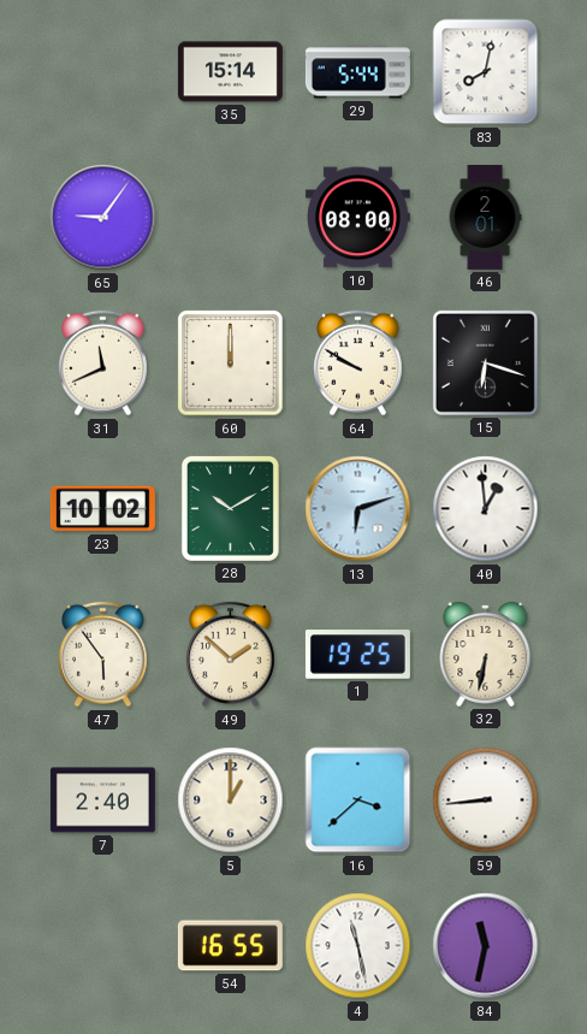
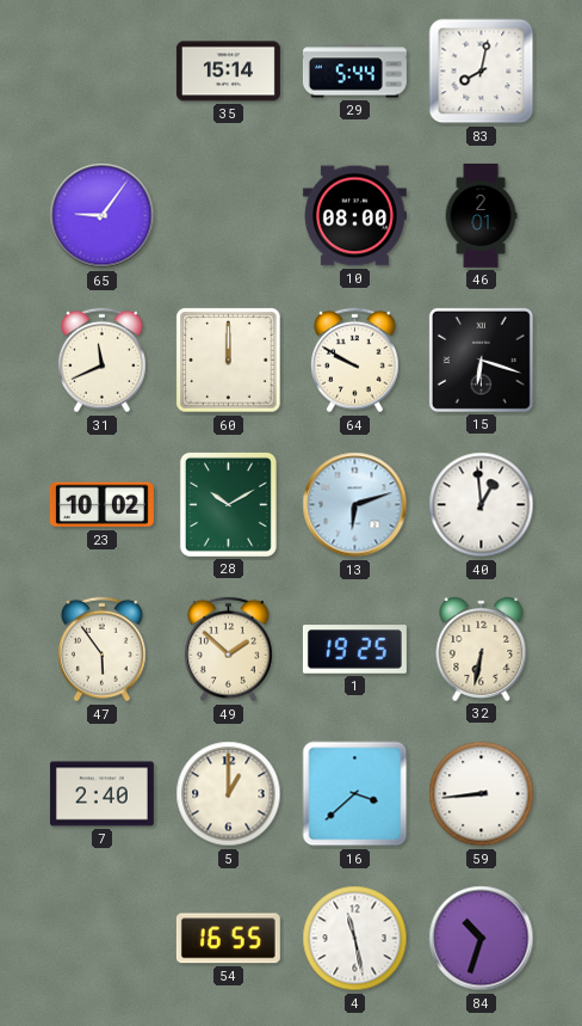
84: 11:32 -> 10:33
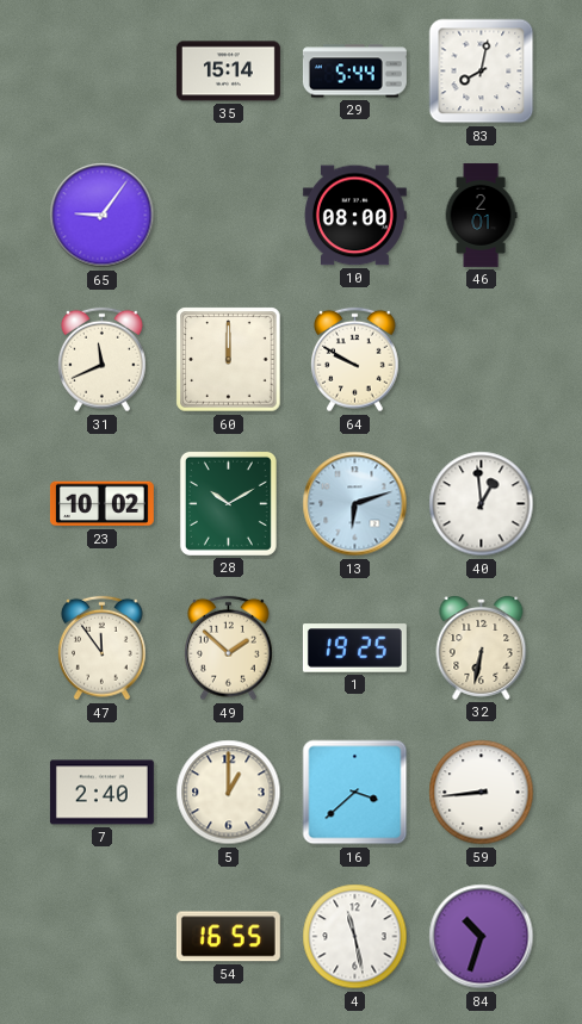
15: 6:18 -> none
47: 5:54 -> 11:54
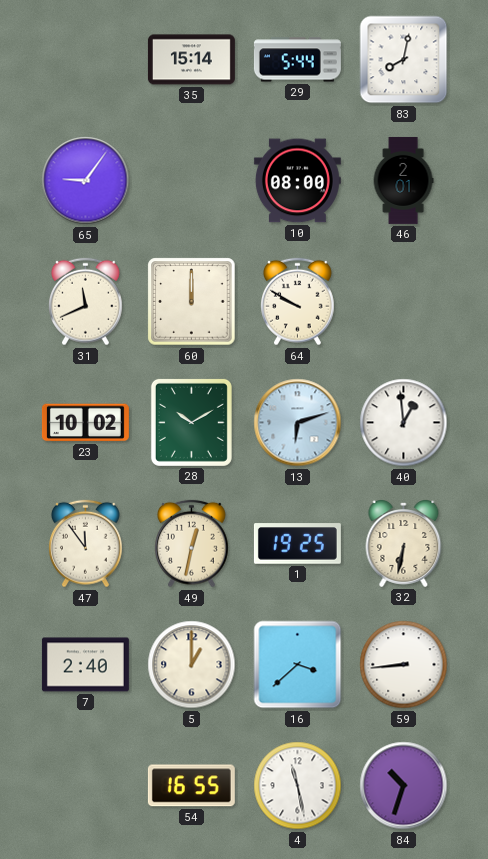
49: 1:52 -> 12:32
